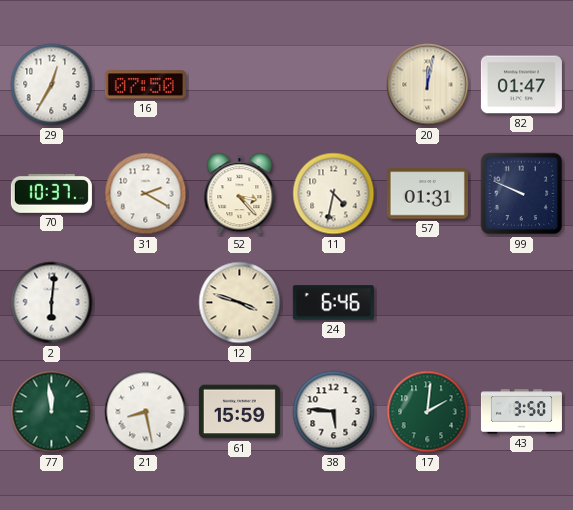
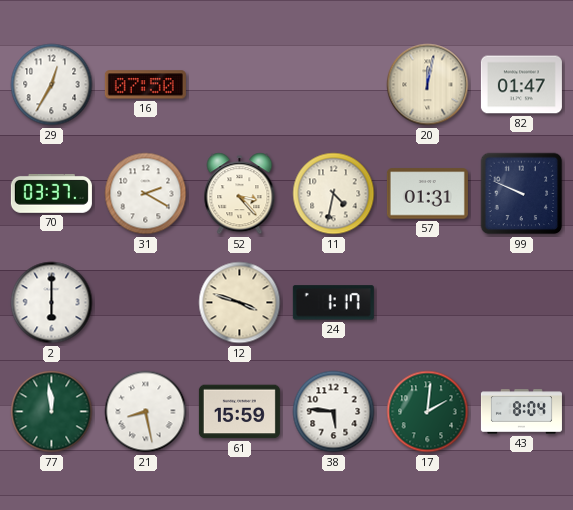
70: 10:37 -> 03:37
2: 6:01 -> 6:00
24: 6:46 -> 1:17
43: 3:50 -> 8:04
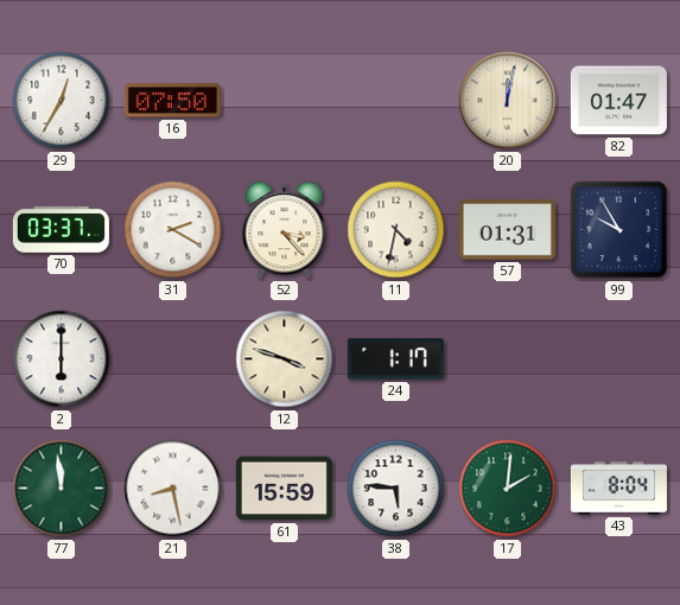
99: 9:49 -> 9:55
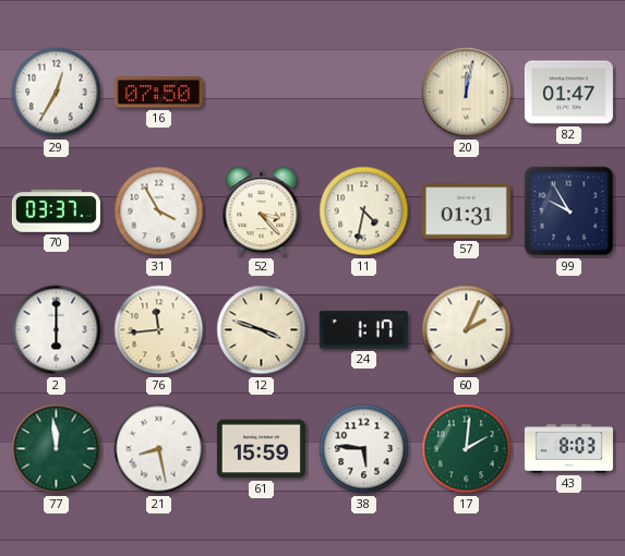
31: 2:20 -> 3:55
76: none -> 11:44
60: none -> 2:04
43: 8:04 -> 8:03
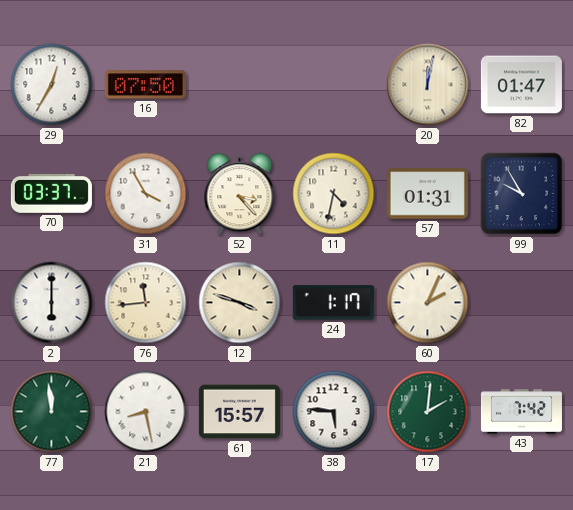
61: 15:59 -> 15:57
43: 8:03 -> 7:42
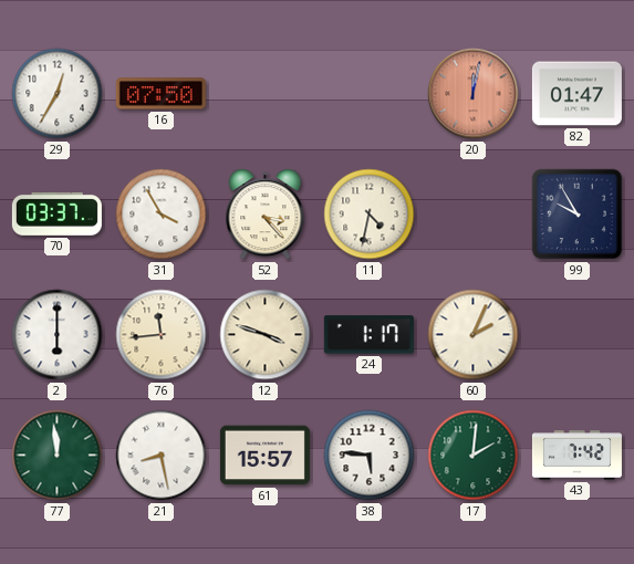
20 dial: cream -> salmon
57: 01:31 -> none
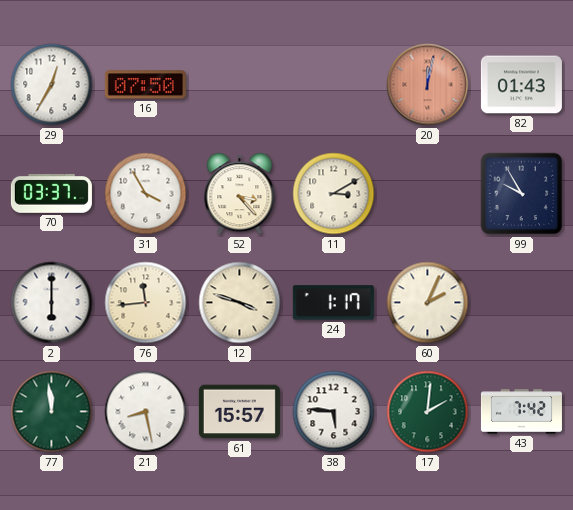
82: 01:47 -> 01:43
11: 4:32 -> 3:10
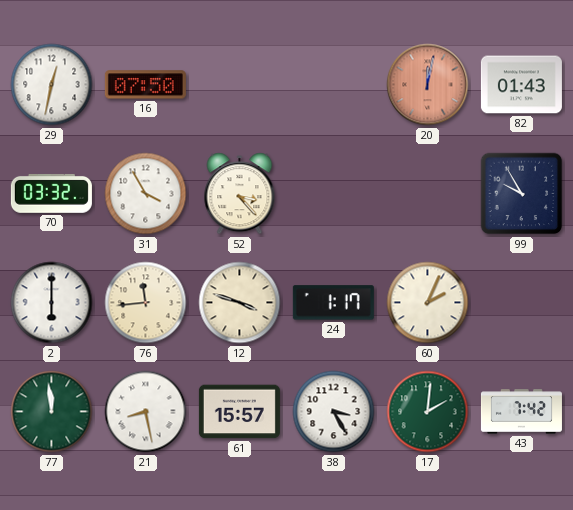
29: 12:35 -> 12:32
70: 03:37 -> 03:32
11: 3:10 -> none
38: 5:46 -> 3:25
